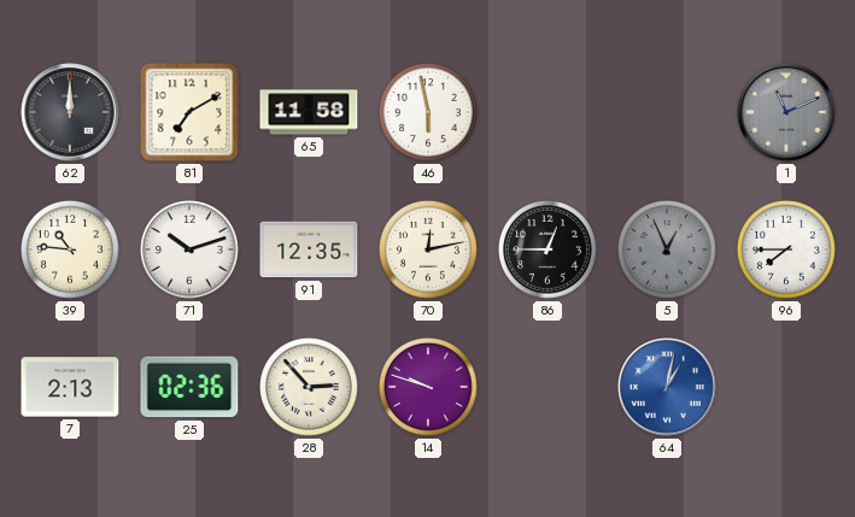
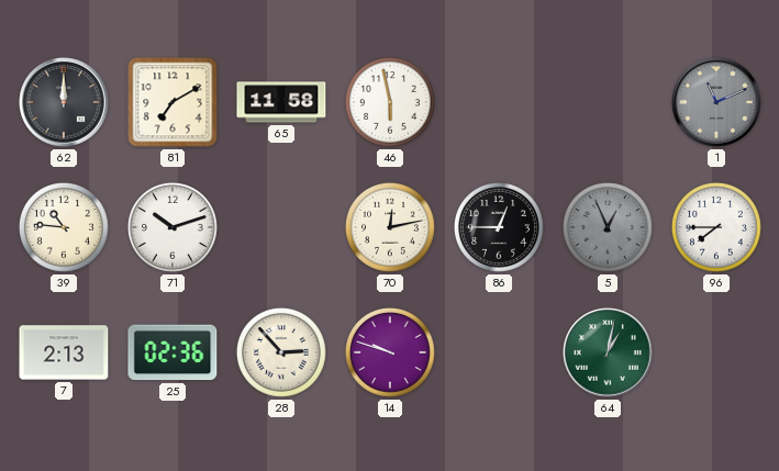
91: 12:35 -> none
64 dial: blue -> green
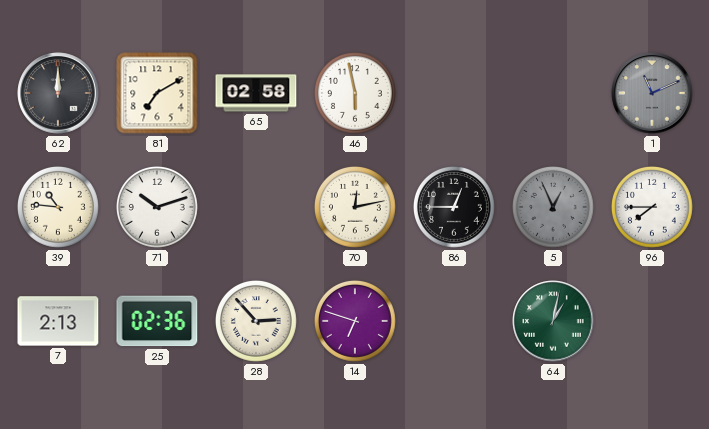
65: 11:58 -> 02:58
14: 9:48 -> 6:48
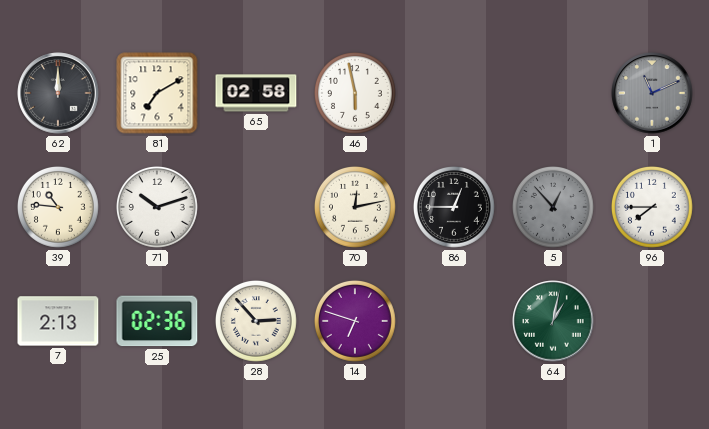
5: 12:56 -> 12:53
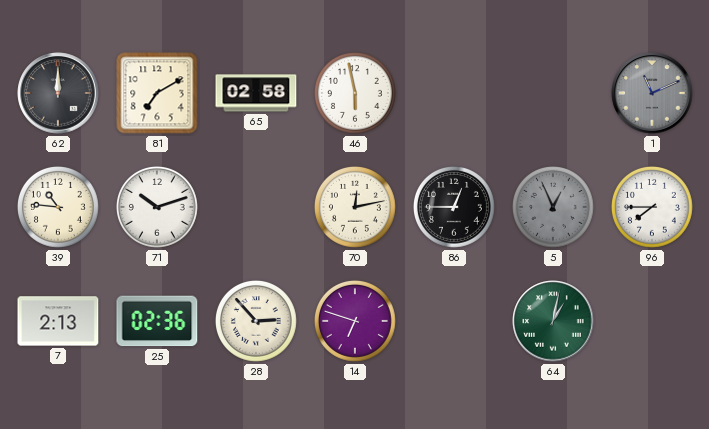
5: 12:53 -> 12:56
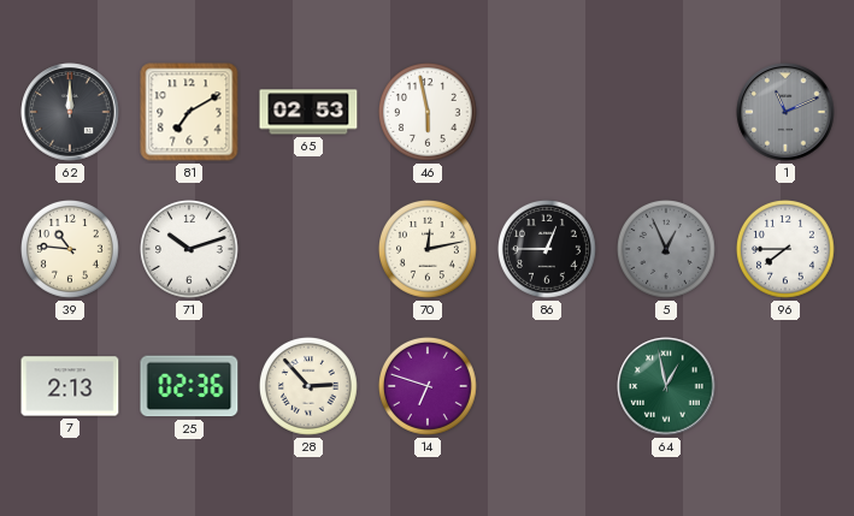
65: 02:58 -> 02:53
64: 1:02 -> 12:58
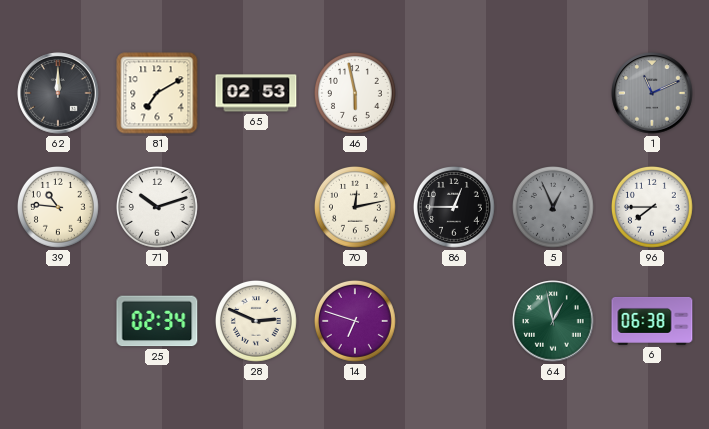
7: 2:13 -> none
25: 02:36 -> 02:34
28: 2:53 -> 2:49
6: none -> 06:38
